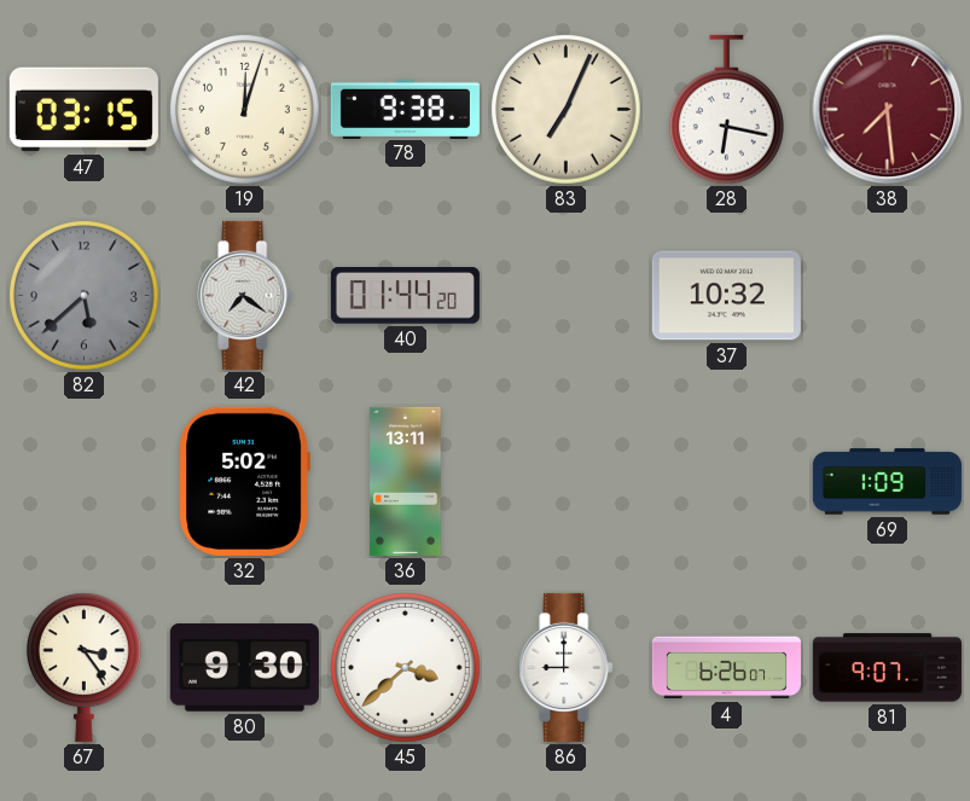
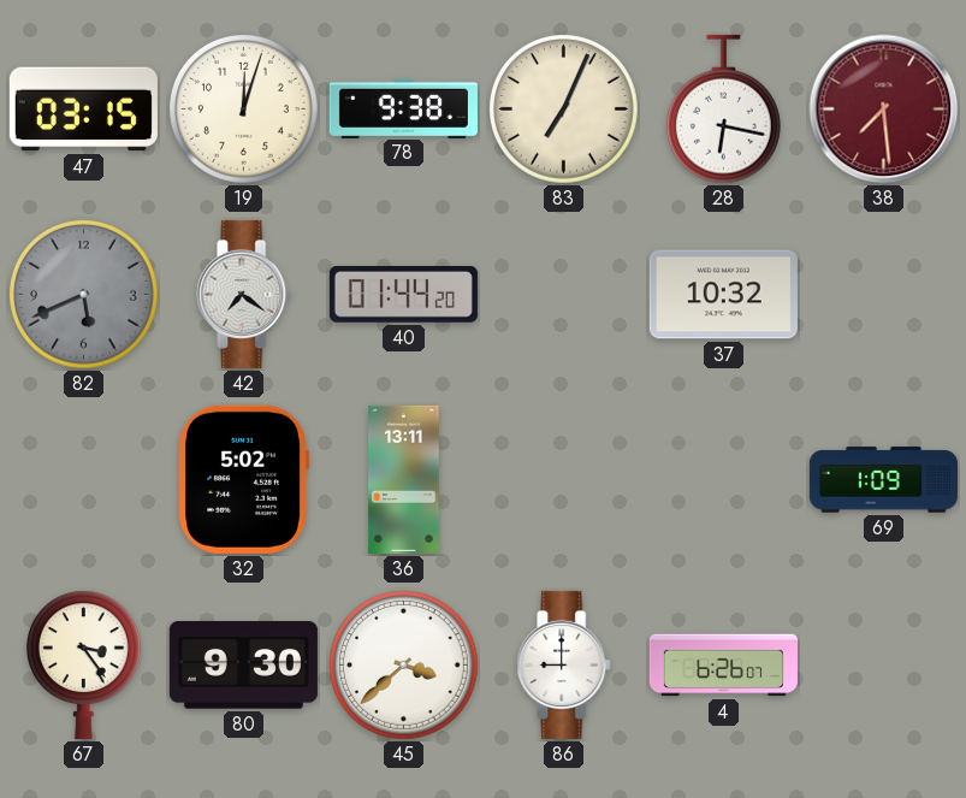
82: 5:38 -> 5:41
81: 9:07 -> none
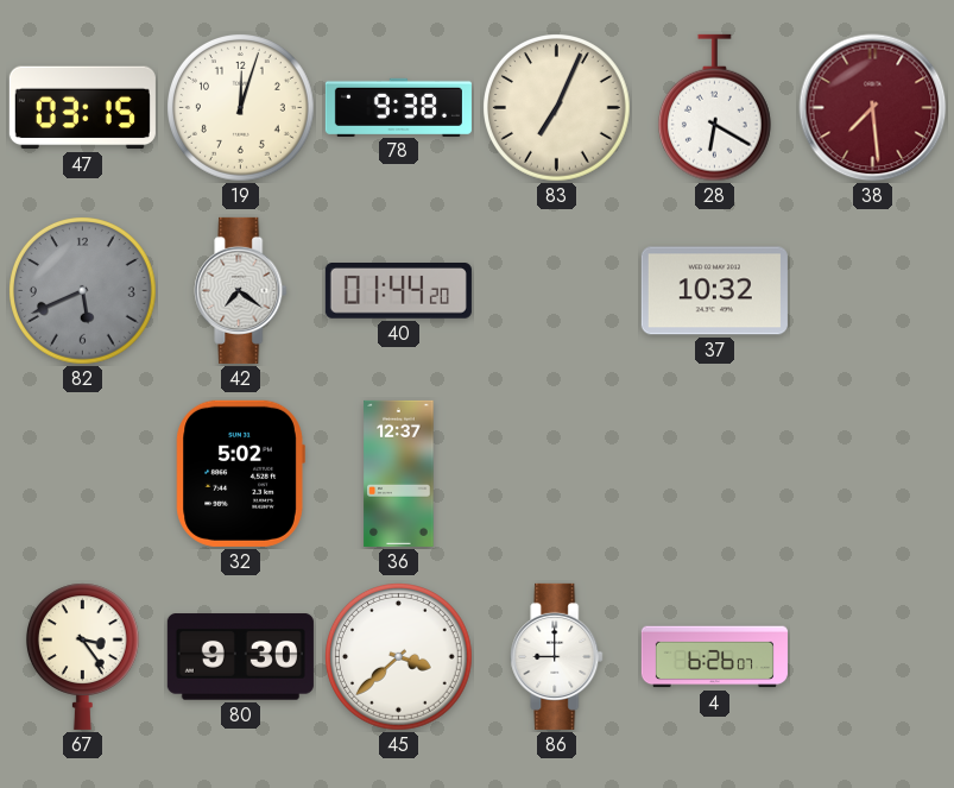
28: 6:17 -> 6:20
36: 13:11 -> 12:37
69: 1:09 -> none
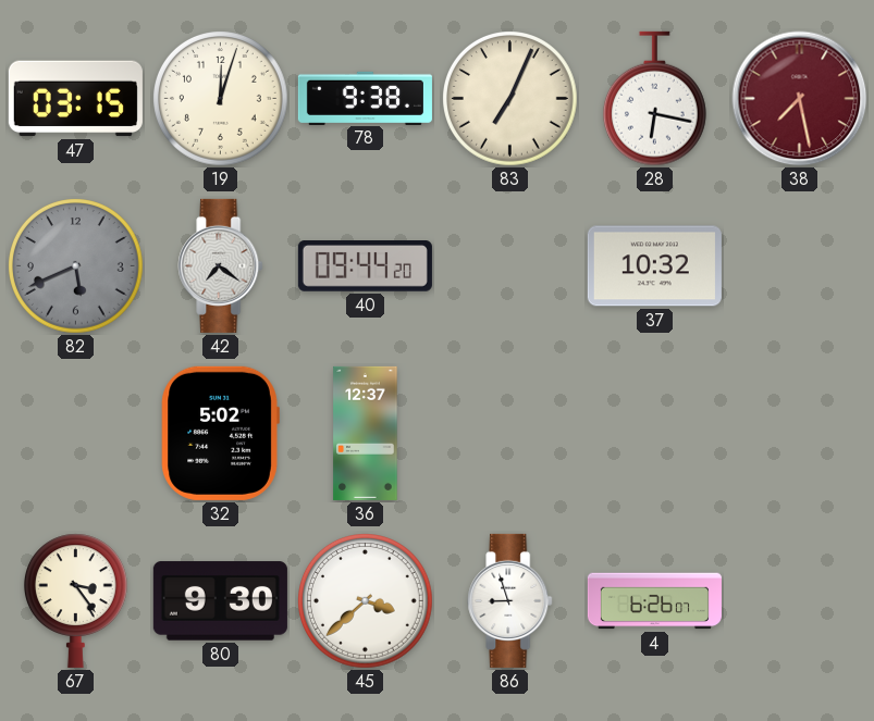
28: 6:20 -> 6:17
38: 7:29 -> 7:28
40: 01:44 -> 09:44
86: 9:00 -> 8:57
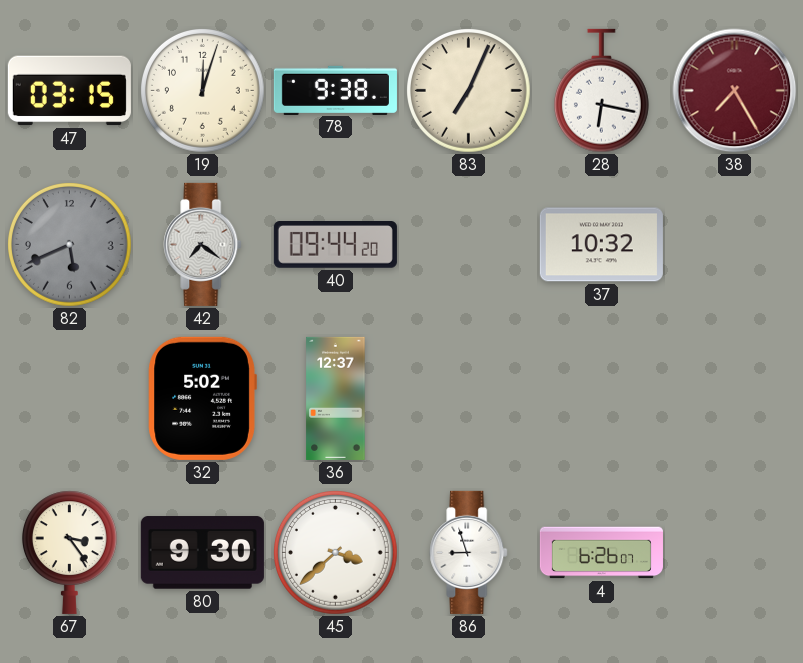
38: 7:28 -> 7:25
